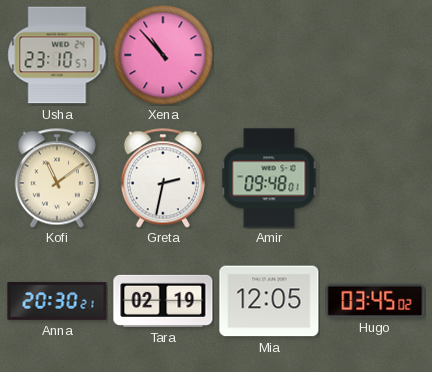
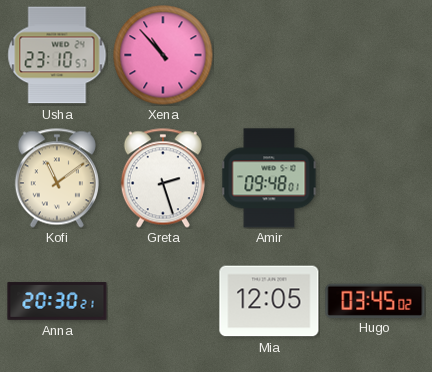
Greta: 2:32 -> 2:27
Tara: 02:19 -> none
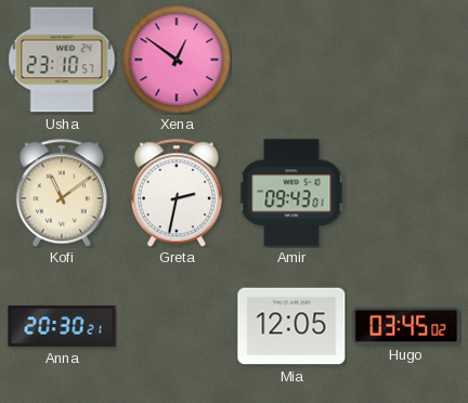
Xena: 10:53 -> 12:51
Greta: 2:27 -> 2:32
Amir: 09:48 -> 09:43
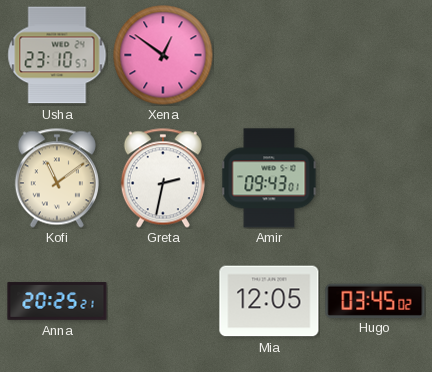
Anna: 20:30 -> 20:25
